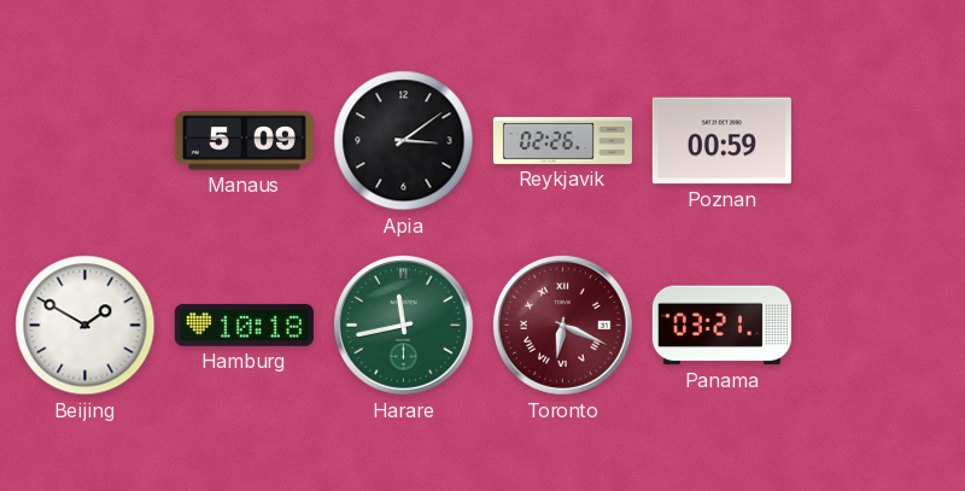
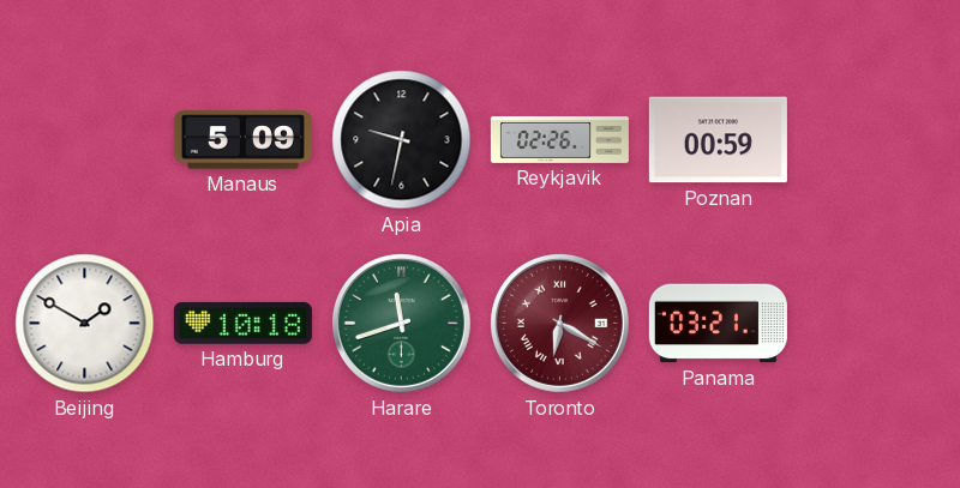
Apia: 3:09 -> 9:32
Harare: 11:43 -> 11:42
Toronto: 6:19 -> 6:20
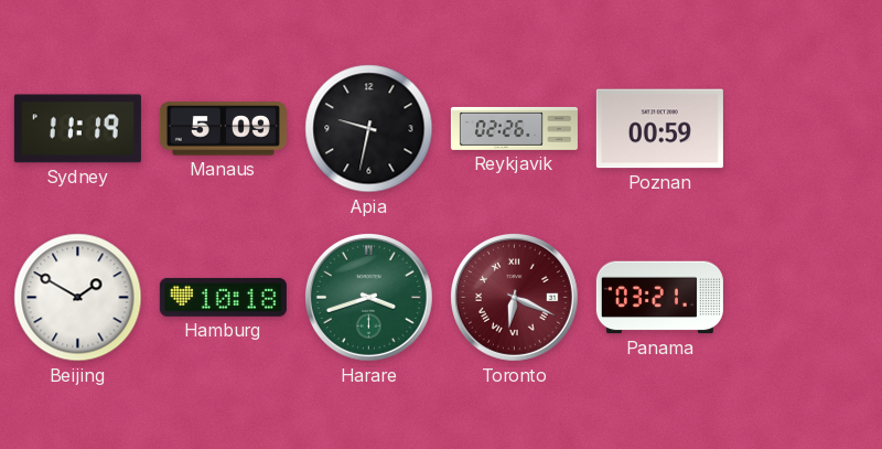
Sydney: none -> 11:19
Harare: 11:42 -> 3:42
Toronto: 6:20 -> 6:19
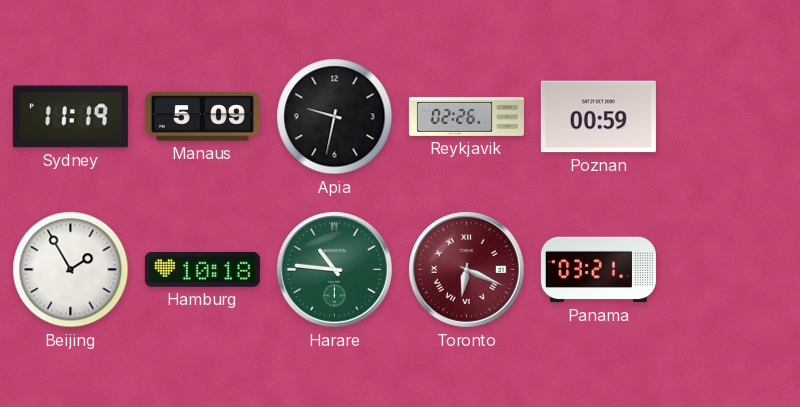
Beijing: 1:50 -> 1:55
Harare: 3:42 -> 10:46
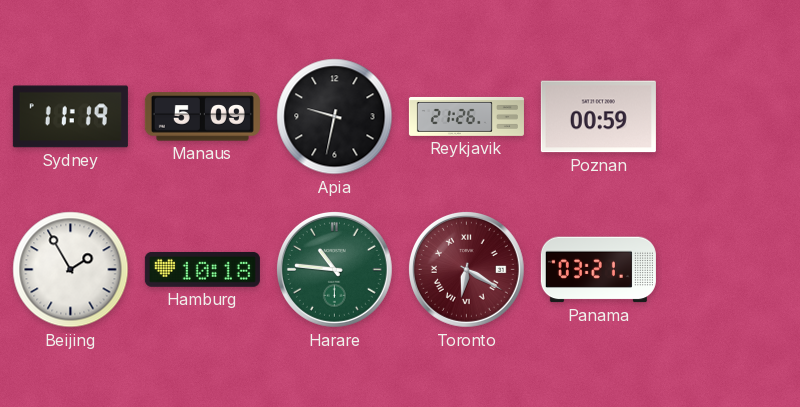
Reykjavik: 02:26 -> 21:26
Toronto: 6:19 -> 6:20
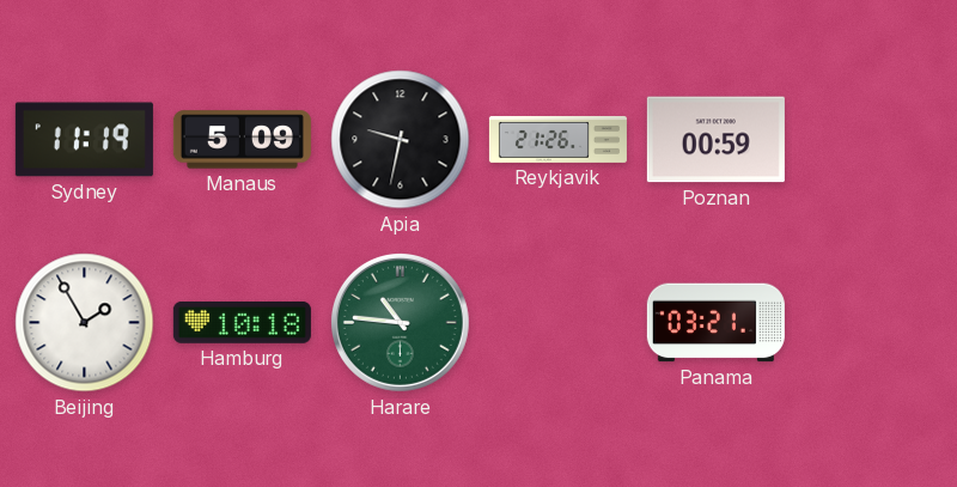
Toronto: 6:20 -> none
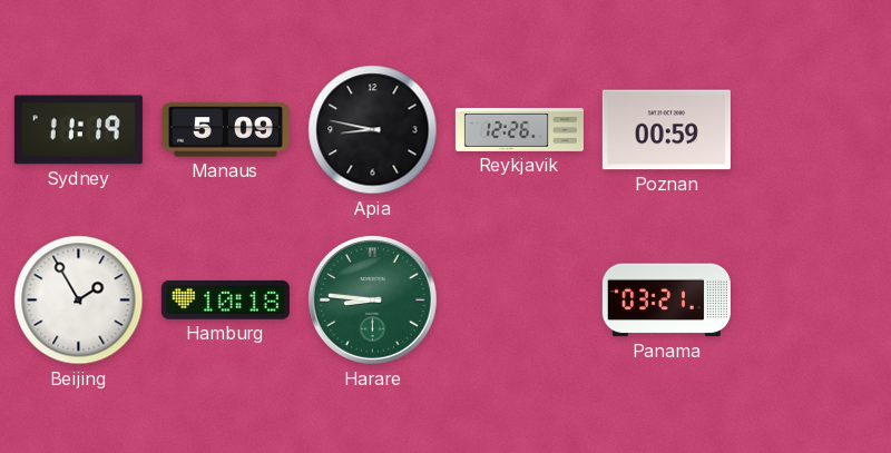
Apia: 9:32 -> 8:47
Reykjavik: 21:26 -> 12:26
Harare: 10:46 -> 8:46
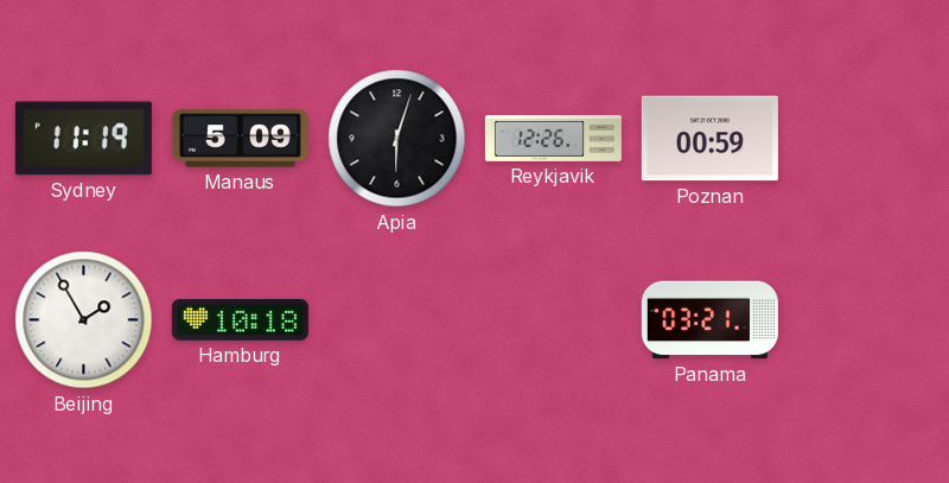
Apia: 8:47 -> 6:03
Harare: 8:46 -> none
